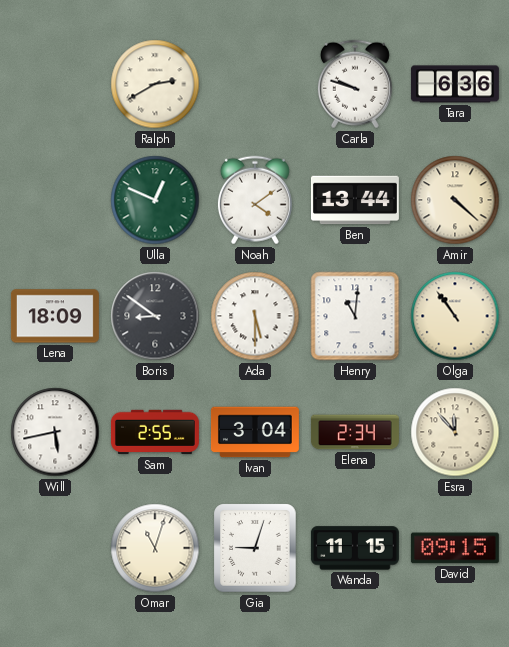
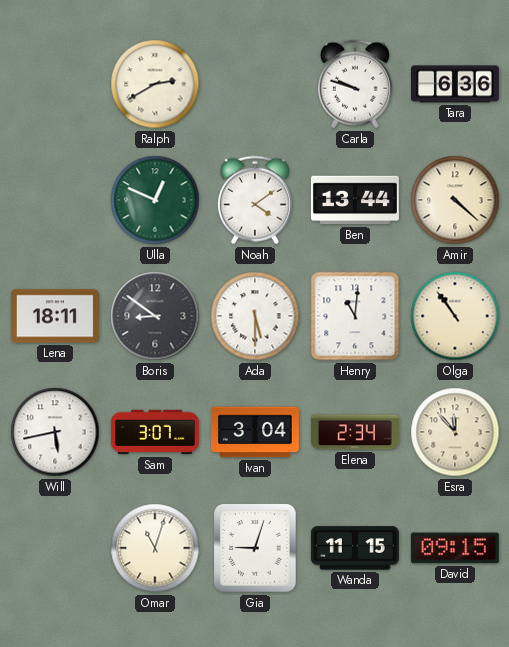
Lena: 18:09 -> 18:11
Sam: 2:55 -> 3:07
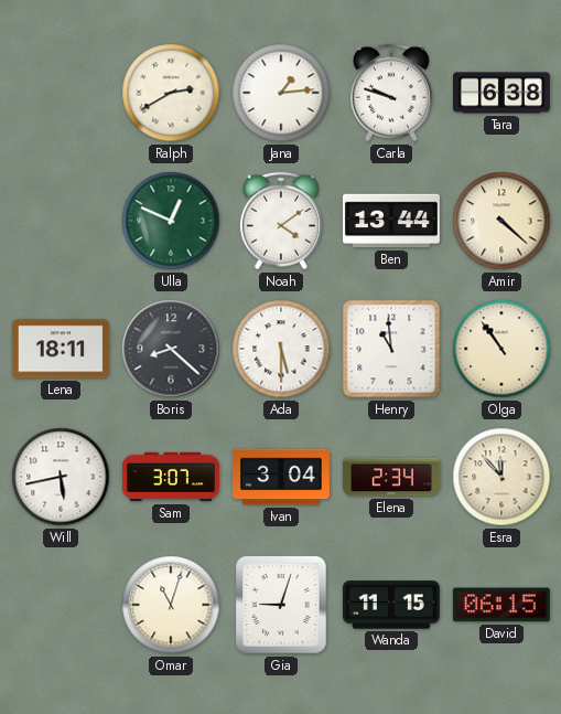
Jana: none -> 1:14
Tara: 6:36 -> 6:38
Boris: 8:51 -> 8:22
Henry: 11:01 -> 10:59
David: 09:15 -> 06:15
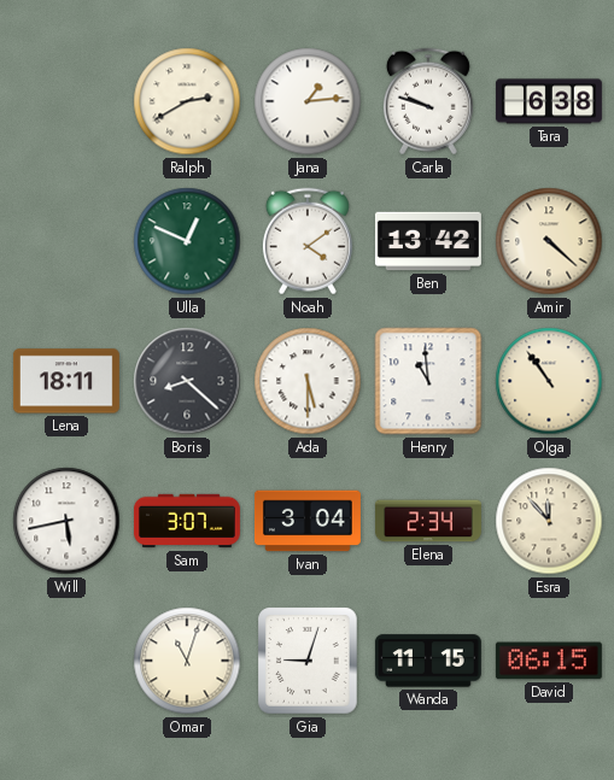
Ben: 13:44 -> 13:42
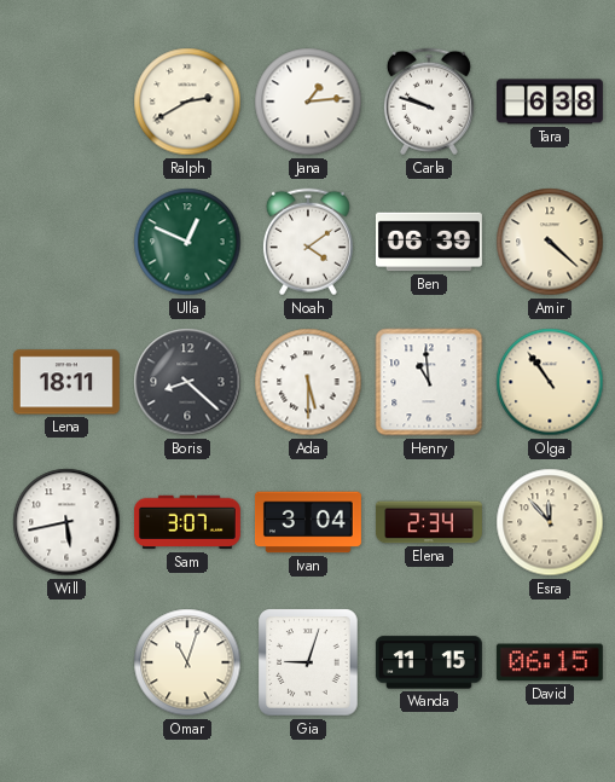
Ben: 13:42 -> 06:39
